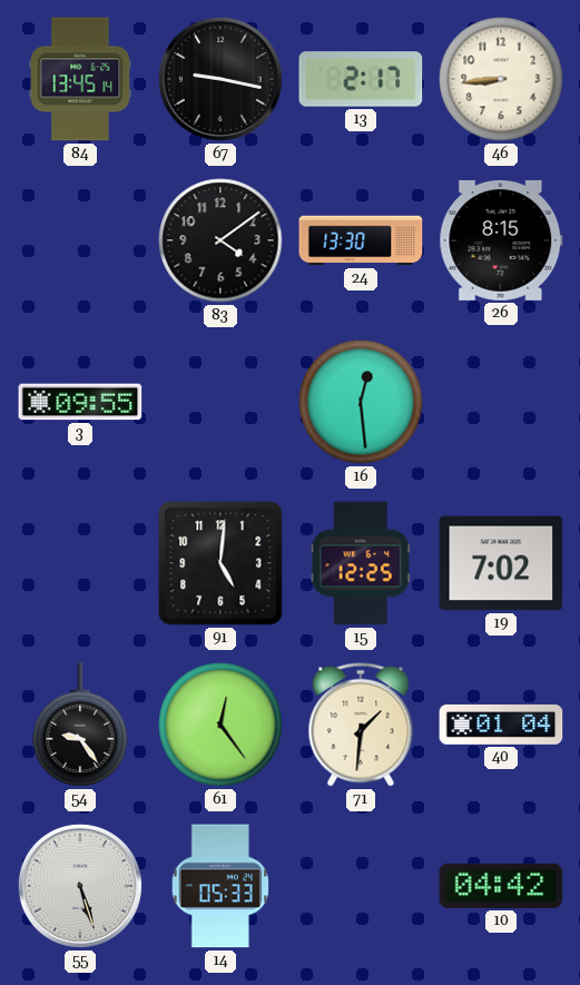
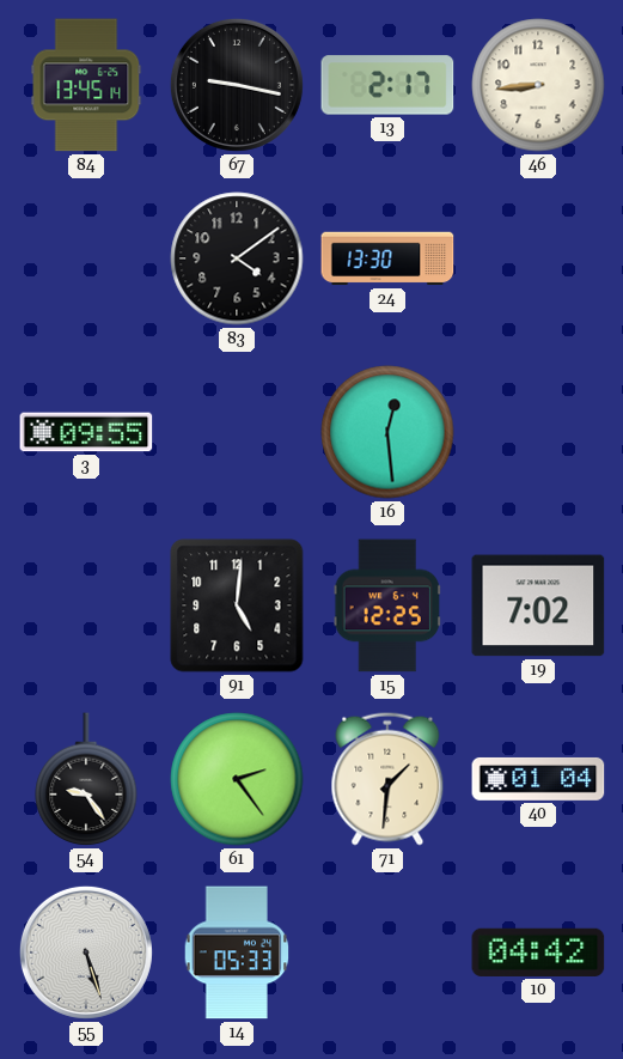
26: 8:15 -> none
61: 12:24 -> 2:24
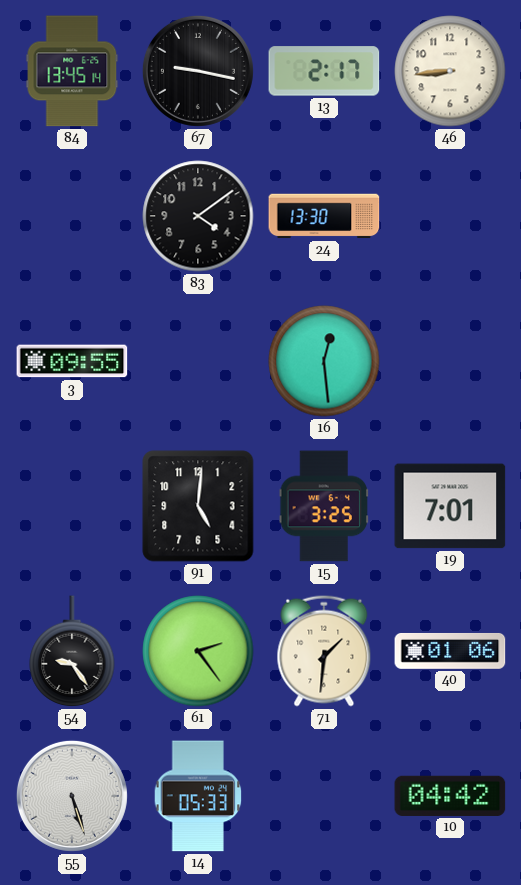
15: 12:25 -> 3:25
19: 7:02 -> 7:01
40: 01:04 -> 01:06
